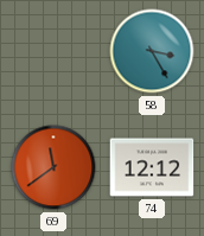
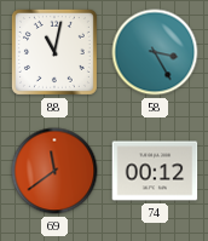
88: none -> 11:02
74: 12:12 -> 00:12
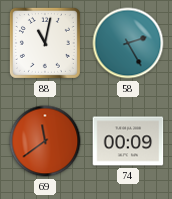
58: 3:25 -> 2:25
74: 00:12 -> 00:09
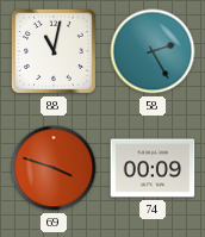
69: 11:39 -> 3:48
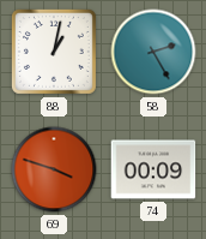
88: 11:02 -> 1:02
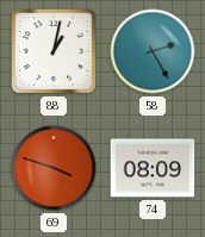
74: 00:09 -> 08:09
